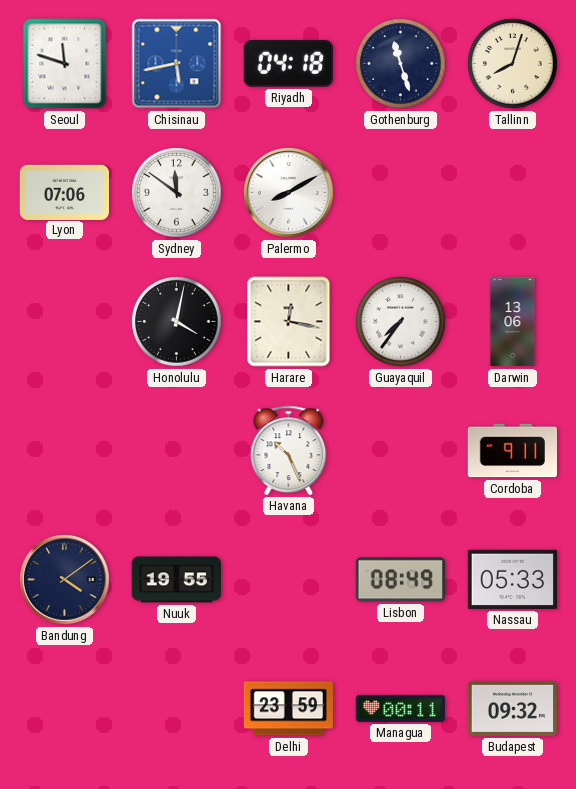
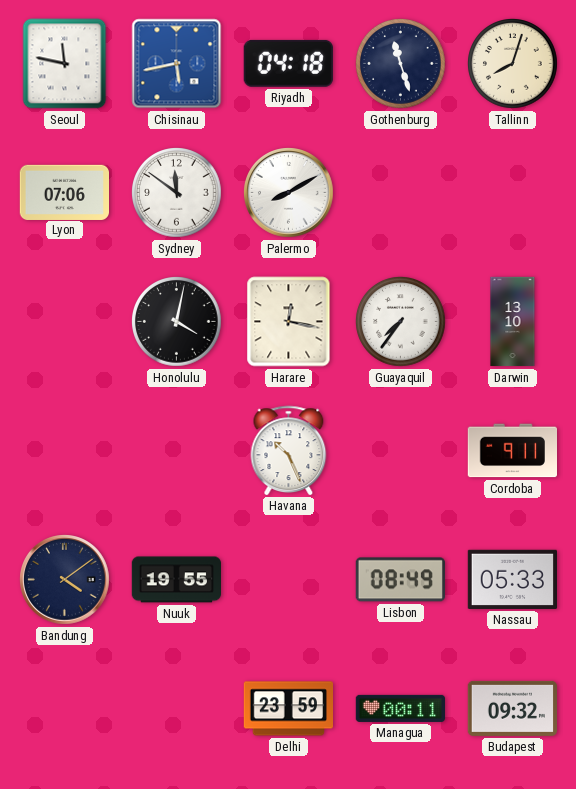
Seoul: 11:48 -> 11:47
Darwin: 13:06 -> 13:10
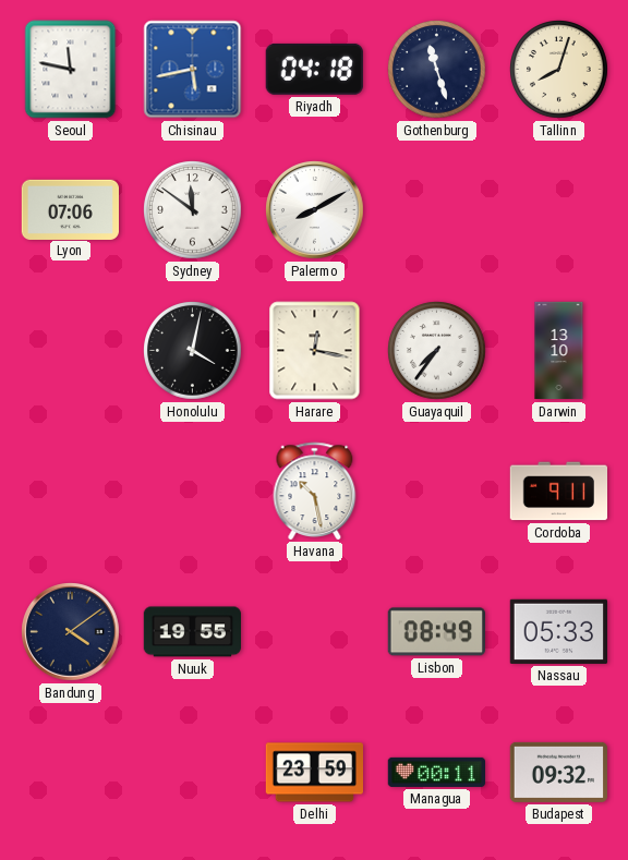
Havana: 10:26 -> 10:28
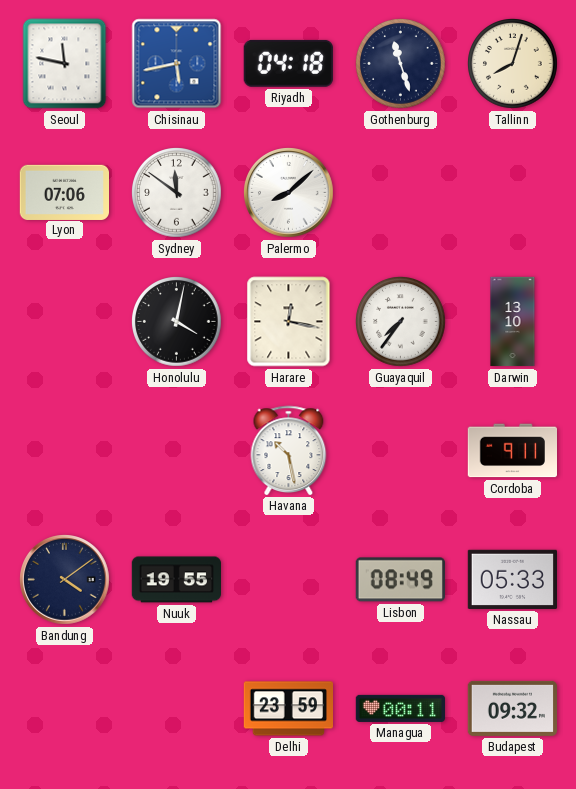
Palermo: 8:10 -> 8:08
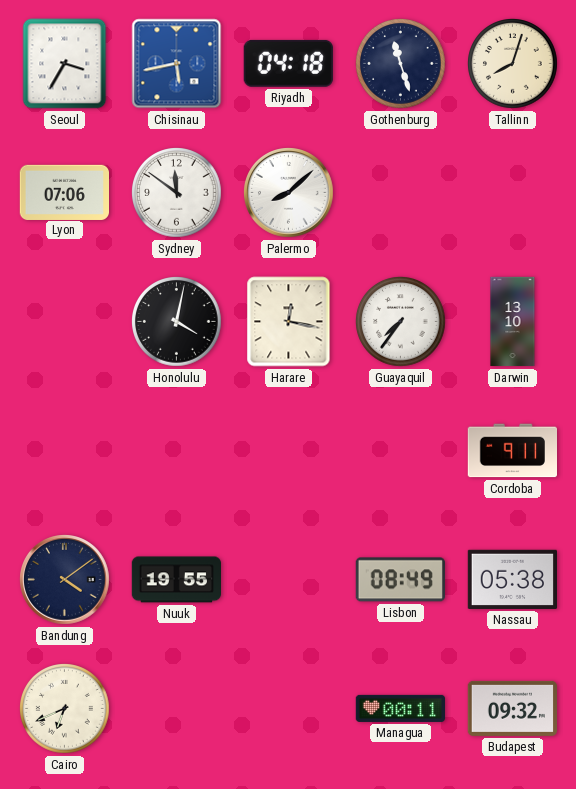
Seoul: 11:47 -> 3:35
Havana: 10:28 -> none
Nassau: 05:33 -> 05:38
Cairo: none -> 6:41
Delhi: 23:59 -> none
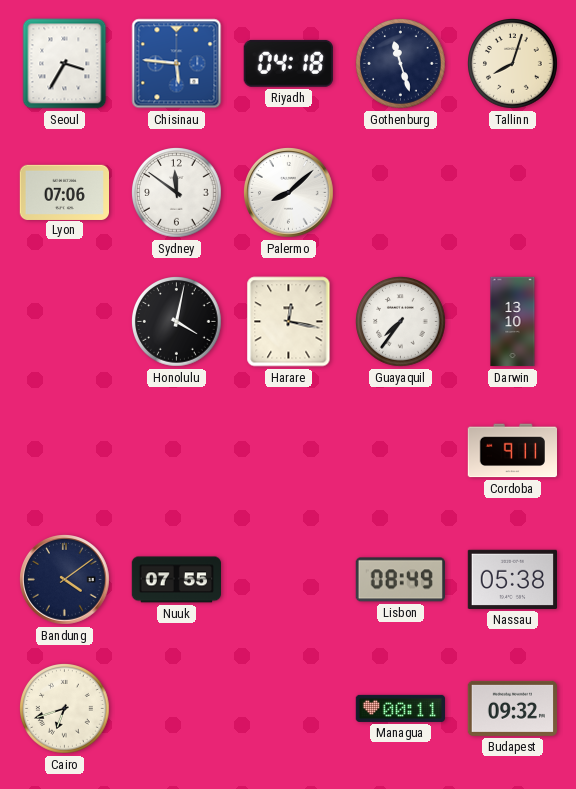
Chisinau: 5:43 -> 5:46
Nuuk: 19:55 -> 07:55
Cairo: 6:41 -> 6:42
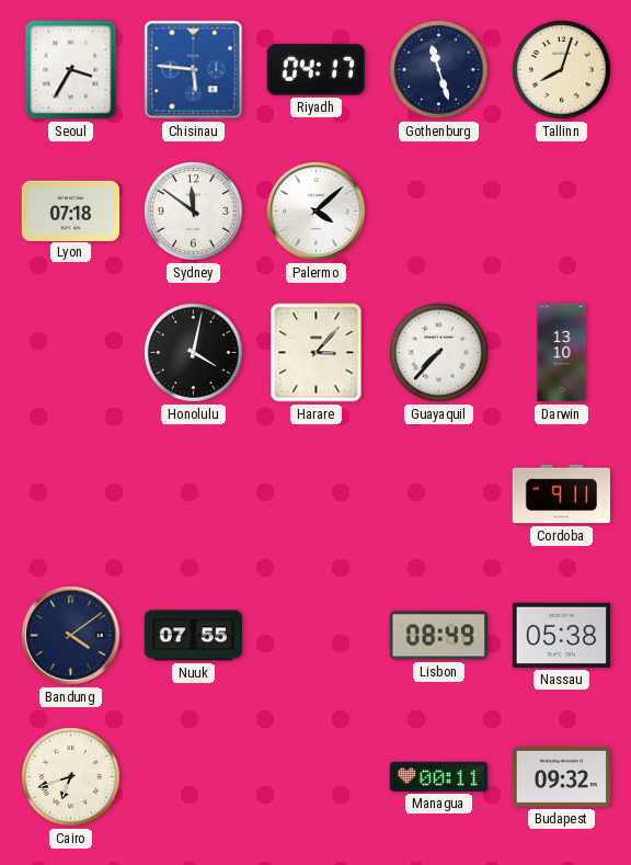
Riyadh: 04:18 -> 04:17
Lyon: 07:06 -> 07:18
Palermo: 8:08 -> 4:08
Harare: 12:17 -> 3:07
Guayaquil: 7:36 -> 7:37
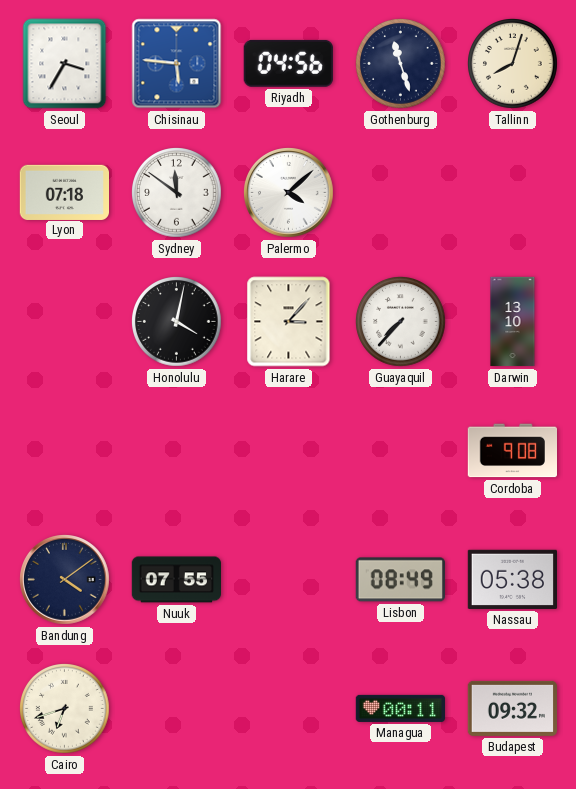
Riyadh: 04:17 -> 04:56
Cordoba: 9:11 -> 9:08
